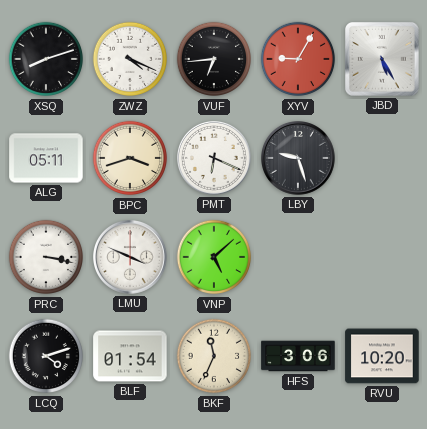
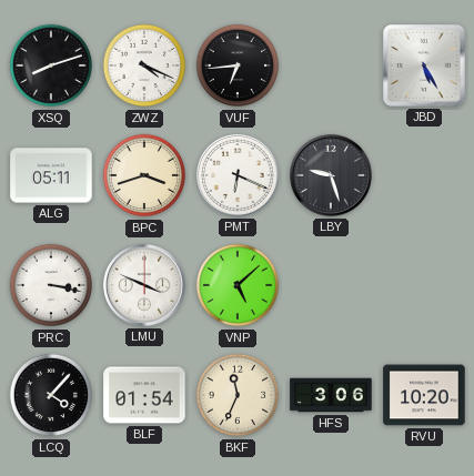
XYV: 9:05 -> none
LCQ: 4:12 -> 4:07
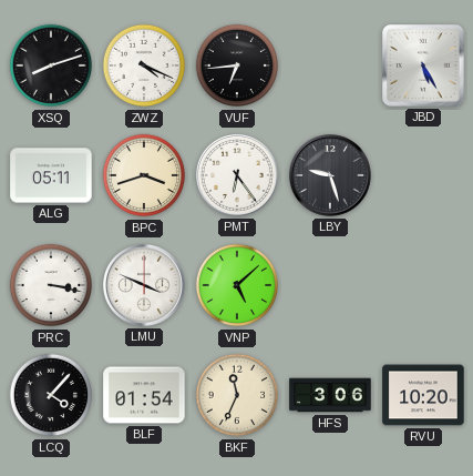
PMT: 6:19 -> 6:24
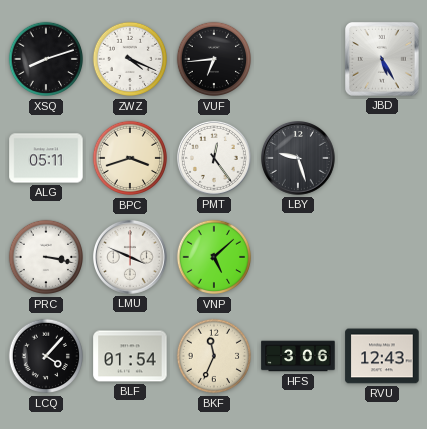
PMT: 6:24 -> 12:24
RVU: 10:20 -> 12:43
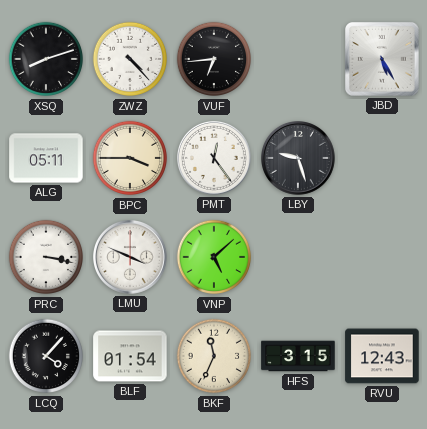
ZWZ: 4:19 -> 4:23
BPC: 3:42 -> 3:45
HFS: 3:06 -> 3:15
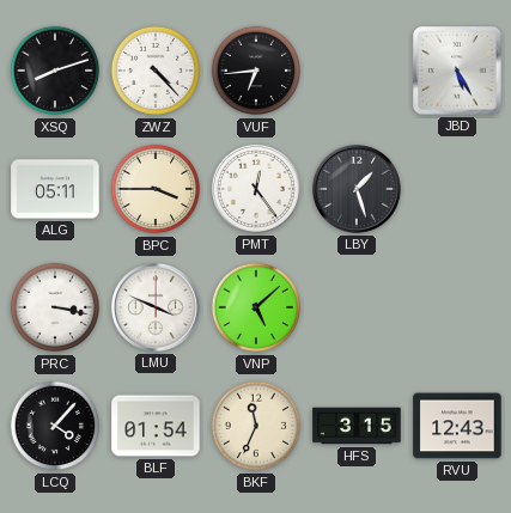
LBY: 9:27 -> 1:27
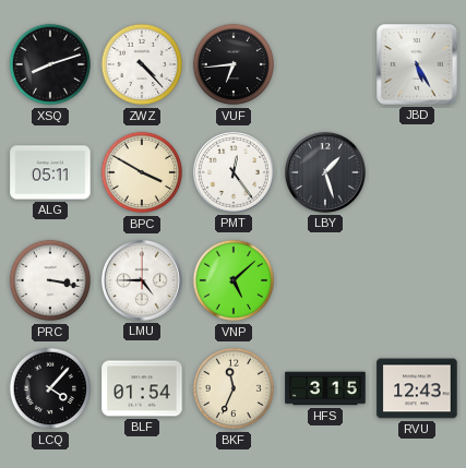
BPC: 3:45 -> 3:50
LMU: 3:49 -> 4:45
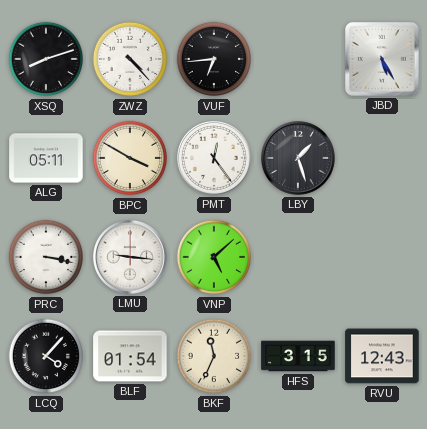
LMU: 4:45 -> 9:16
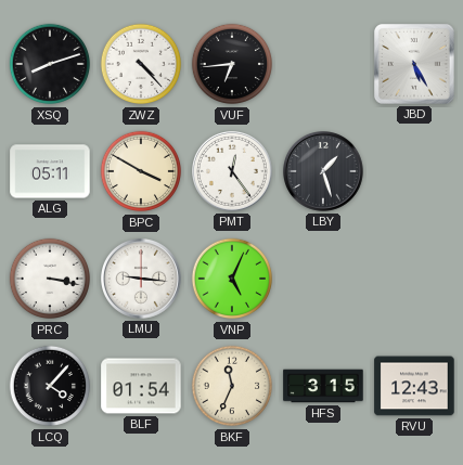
VNP: 5:08 -> 5:04
